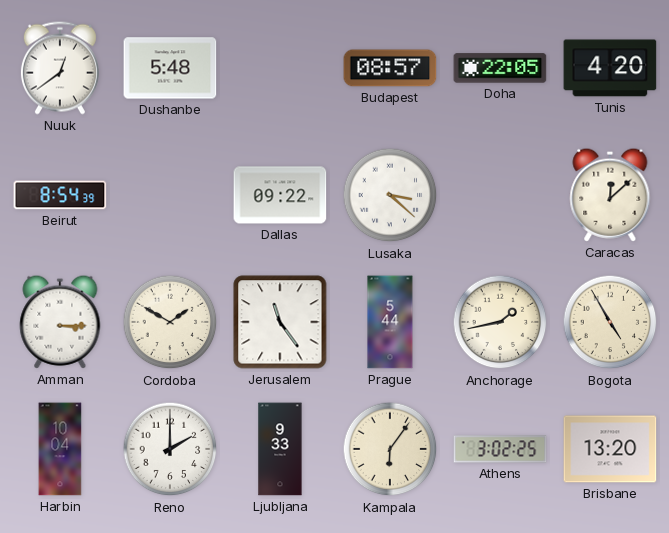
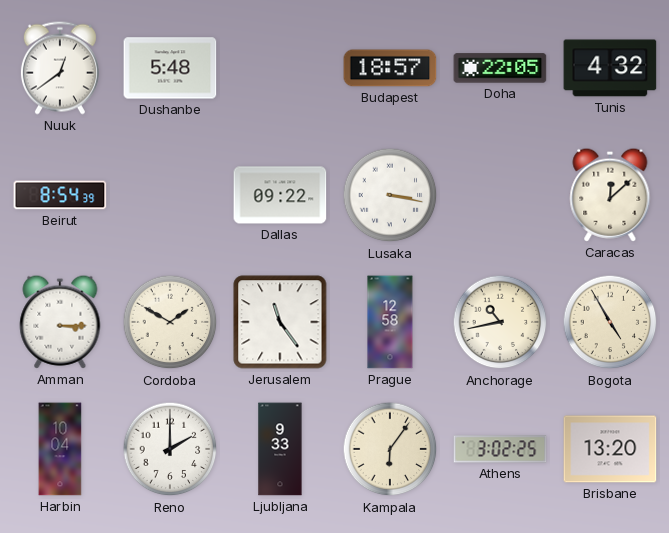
Budapest: 08:57 -> 18:57
Tunis: 4:20 -> 4:32
Lusaka: 3:22 -> 3:17
Prague: 5:44 -> 12:58
Anchorage: 1:43 -> 10:43
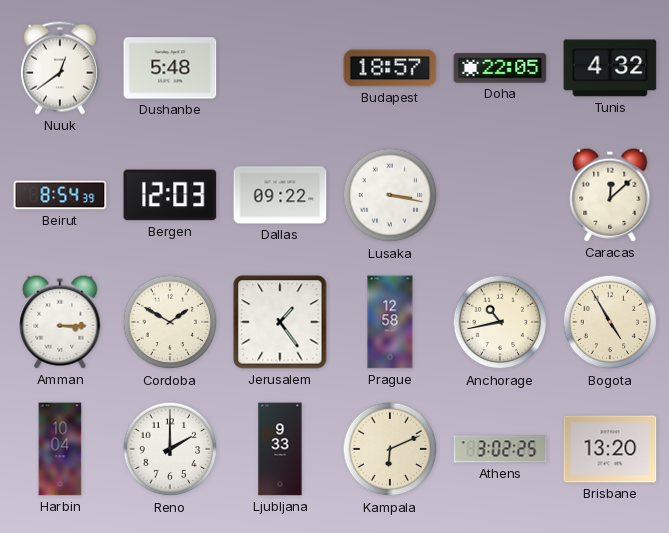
Bergen: none -> 12:03
Jerusalem: 11:24 -> 1:24
Kampala: 6:06 -> 6:11
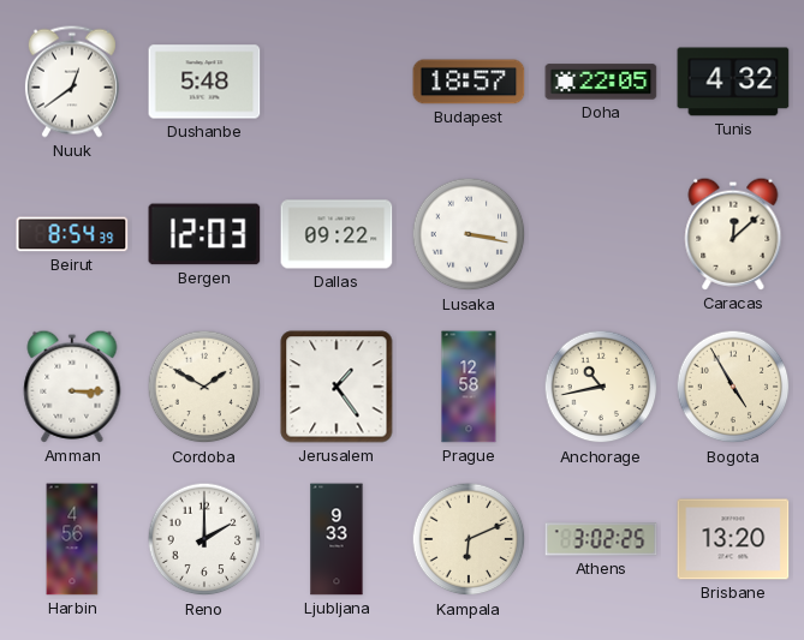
Harbin: 10:04 -> 4:56
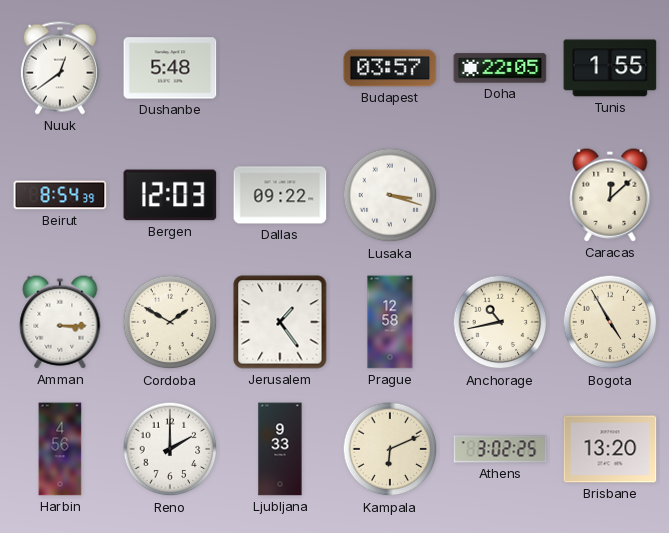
Budapest: 18:57 -> 03:57
Tunis: 4:32 -> 1:55
Lusaka: 3:17 -> 3:18
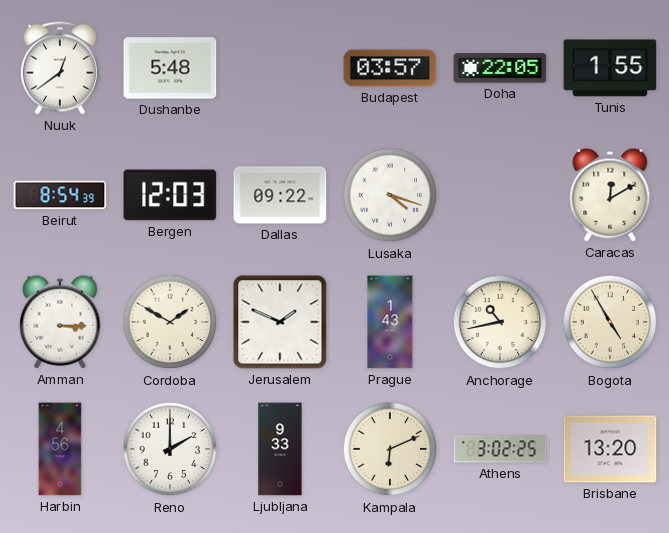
Lusaka: 3:18 -> 4:18
Caracas: 12:08 -> 12:10
Jerusalem: 1:24 -> 1:49
Prague: 12:58 -> 1:43
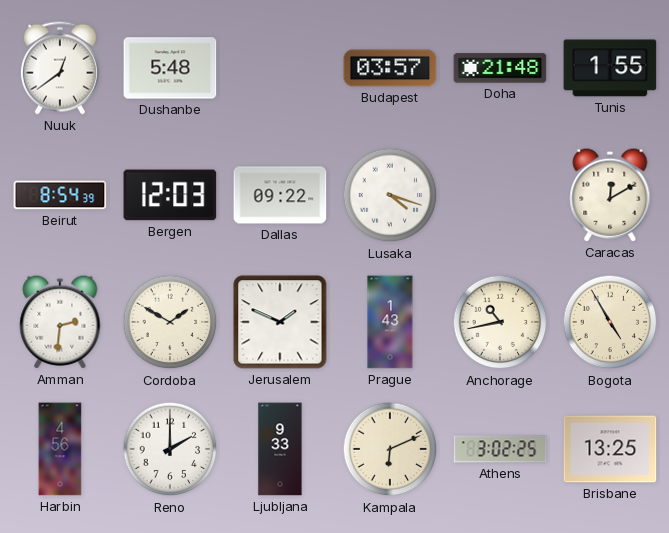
Doha: 22:05 -> 21:48
Amman: 3:15 -> 2:31
Brisbane: 13:20 -> 13:25
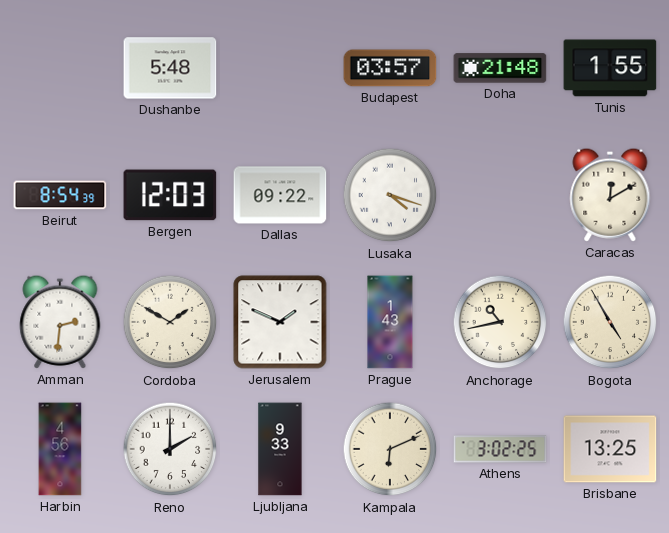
Nuuk: 12:39 -> none
